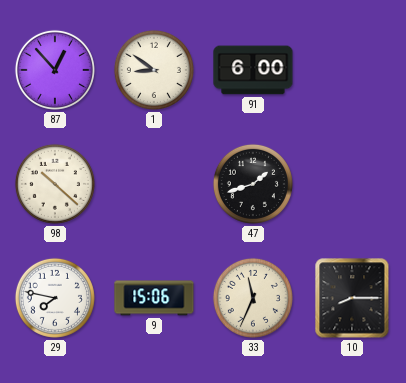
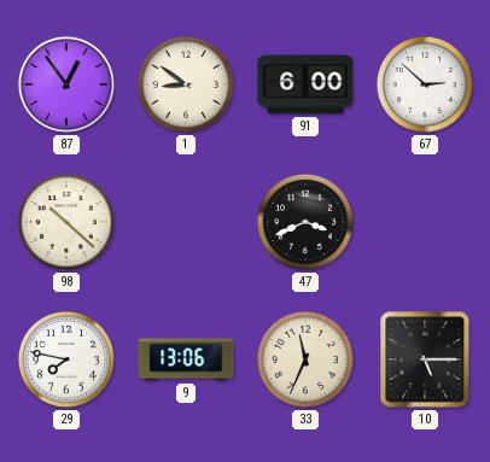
87: 12:53 -> 12:54
67: none -> 2:52
47: 1:42 -> 3:41
9: 15:06 -> 13:06
10: 8:15 -> 5:15
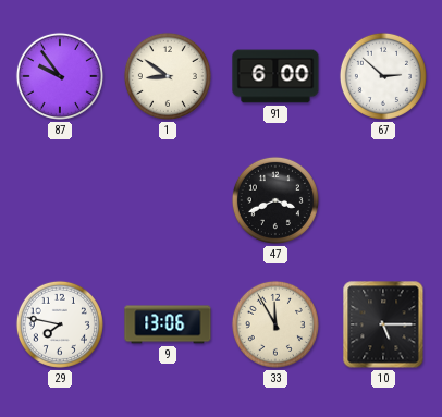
87: 12:54 -> 9:54
98: 10:22 -> none
33: 11:34 -> 11:55
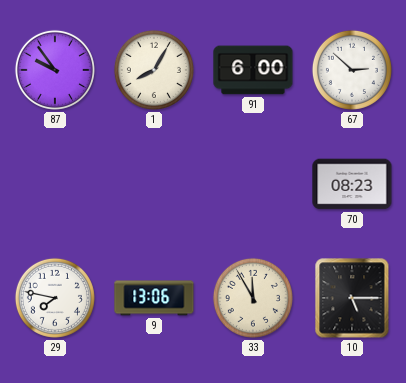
1: 8:51 -> 8:05
47: 3:41 -> none
70: none -> 08:23
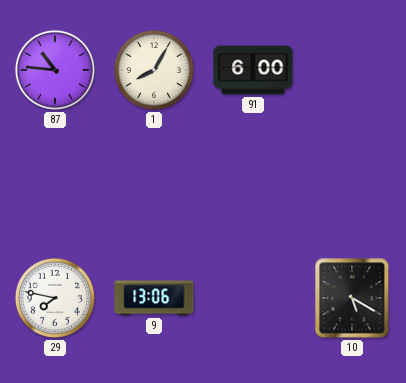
87: 9:54 -> 10:46
67: 2:52 -> none
70: 08:23 -> none
33: 11:55 -> none
10: 5:15 -> 5:20
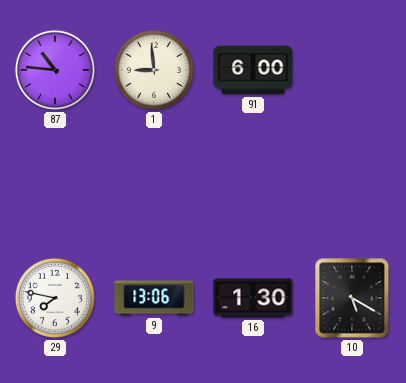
1: 8:05 -> 8:59
16: none -> 1:30
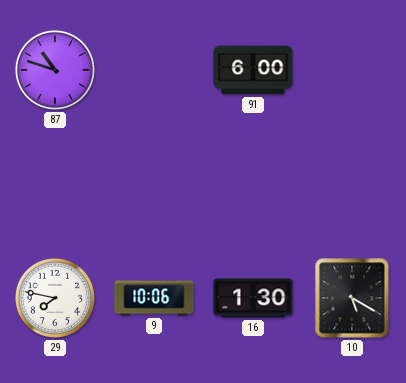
87: 10:46 -> 10:48
1: 8:59 -> none
9: 13:06 -> 10:06
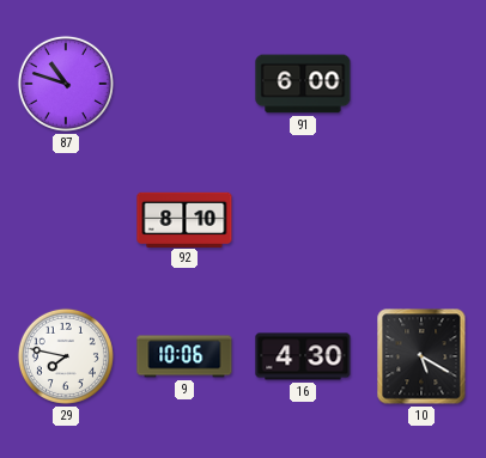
92: none -> 8:10
16: 1:30 -> 4:30
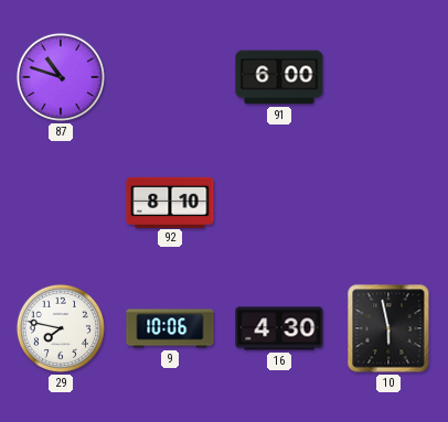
10: 5:20 -> 5:58
